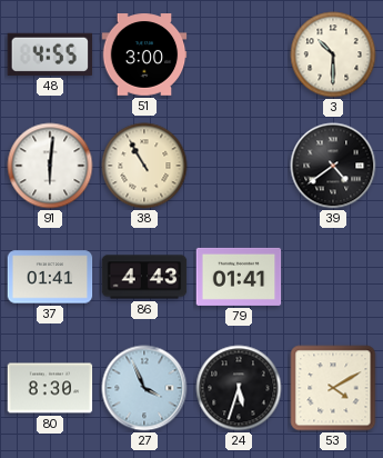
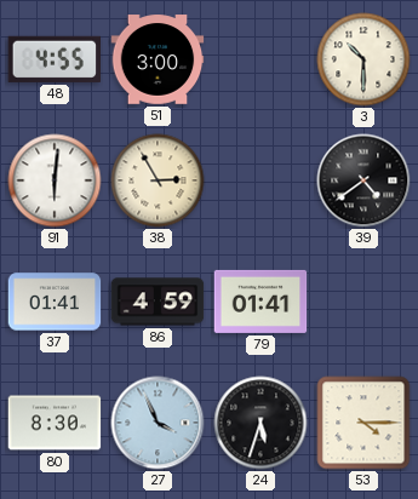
38: 10:55 -> 2:55
86: 4:43 -> 4:59
53: 4:10 -> 4:15
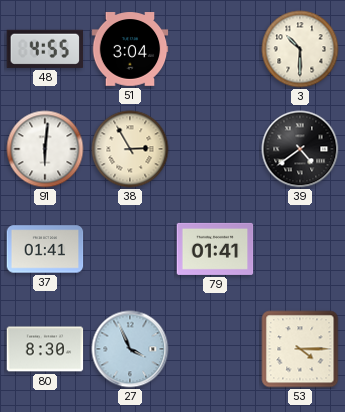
51: 3:00 -> 3:04
86: 4:59 -> none
24: 5:33 -> none
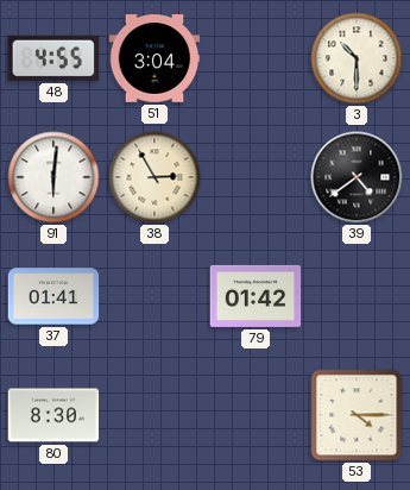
79: 01:41 -> 01:42
27: 3:56 -> none
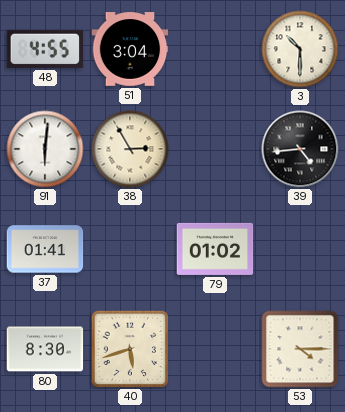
39: 4:39 -> 4:44
79: 01:42 -> 01:02
40: none -> 5:42
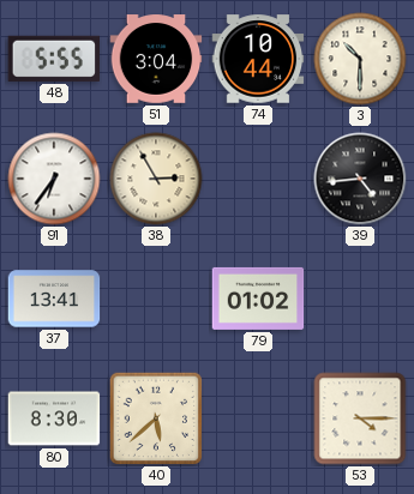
48: 4:55 -> 5:55
74: none -> 10:44
91: 6:01 -> 6:36
37: 01:41 -> 13:41
40: 5:42 -> 5:38
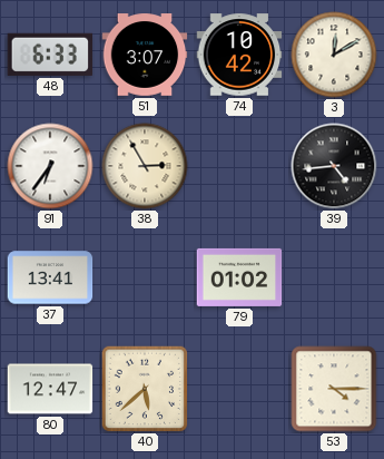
48: 5:55 -> 6:33
51: 3:04 -> 3:07
74: 10:44 -> 10:42
3: 10:30 -> 12:10
80: 8:30 -> 12:47
